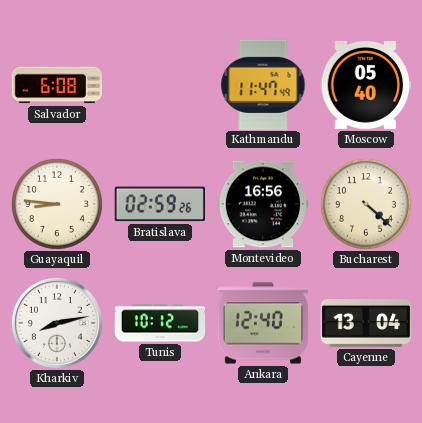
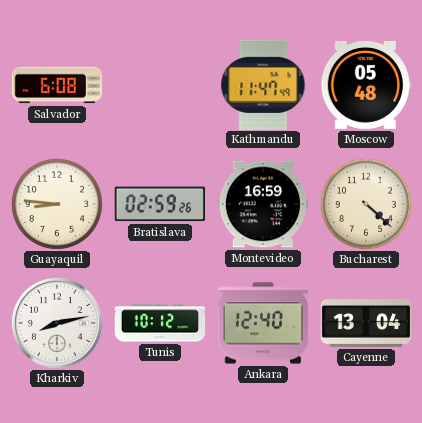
Moscow: 05:40 -> 05:48
Montevideo: 16:56 -> 16:59
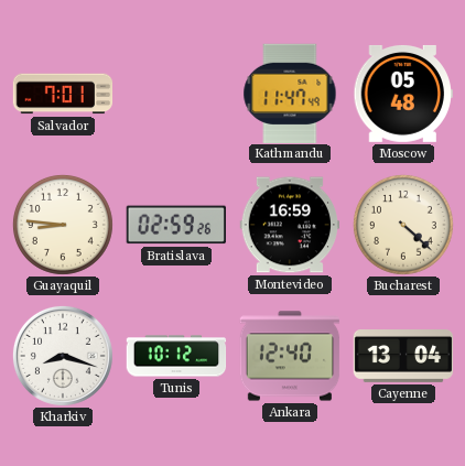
Salvador: 6:08 -> 7:01
Kharkiv: 8:13 -> 8:18
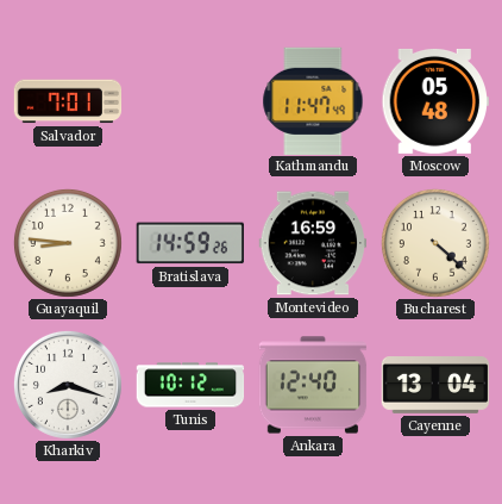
Bratislava: 02:59 -> 14:59
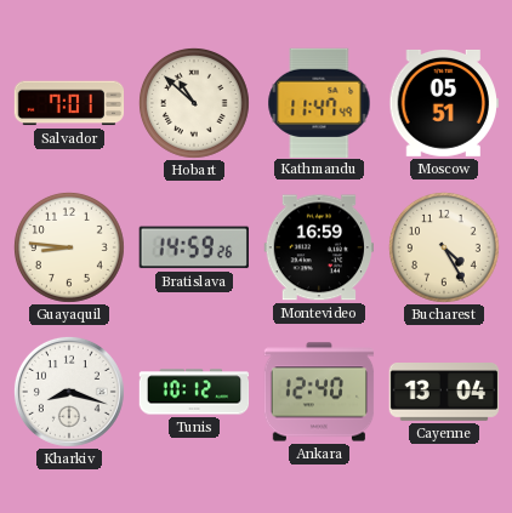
Hobart: none -> 10:52
Moscow: 05:48 -> 05:51
Bucharest: 4:22 -> 4:25
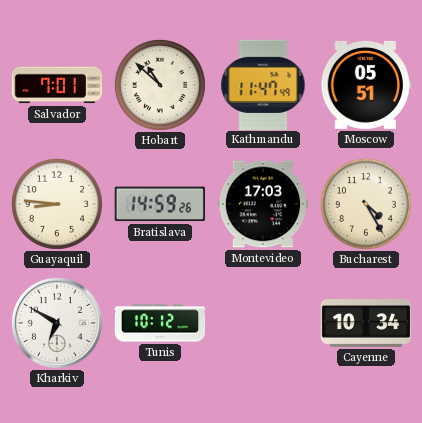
Montevideo: 16:59 -> 17:03
Kharkiv: 8:18 -> 6:50
Ankara: 12:40 -> none
Cayenne: 13:04 -> 10:34
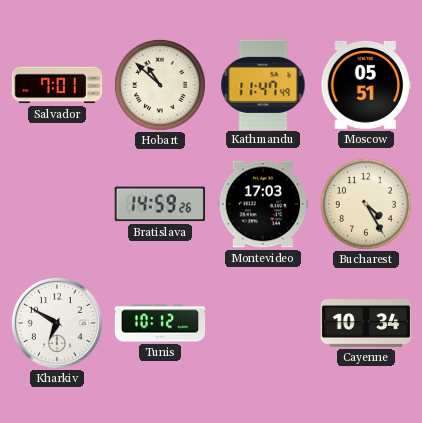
Guayaquil: 8:46 -> none
